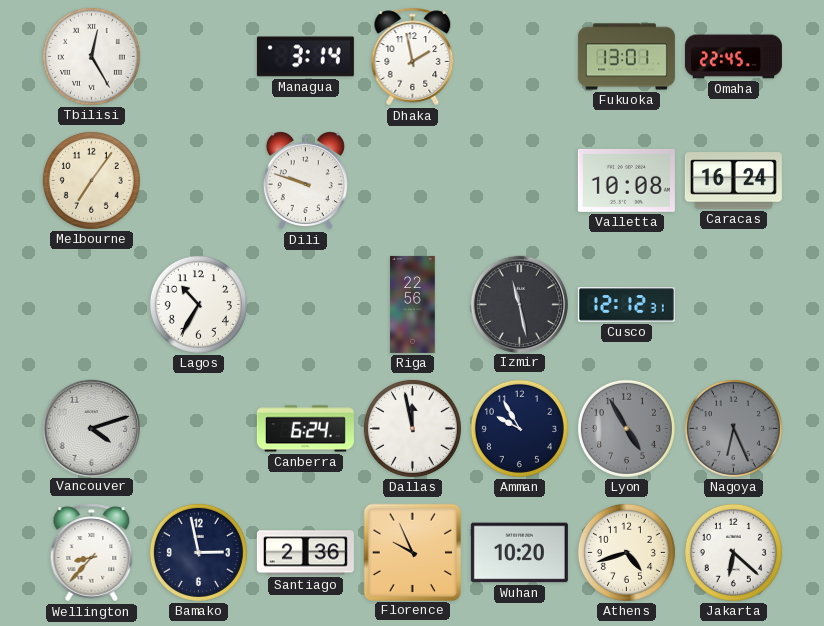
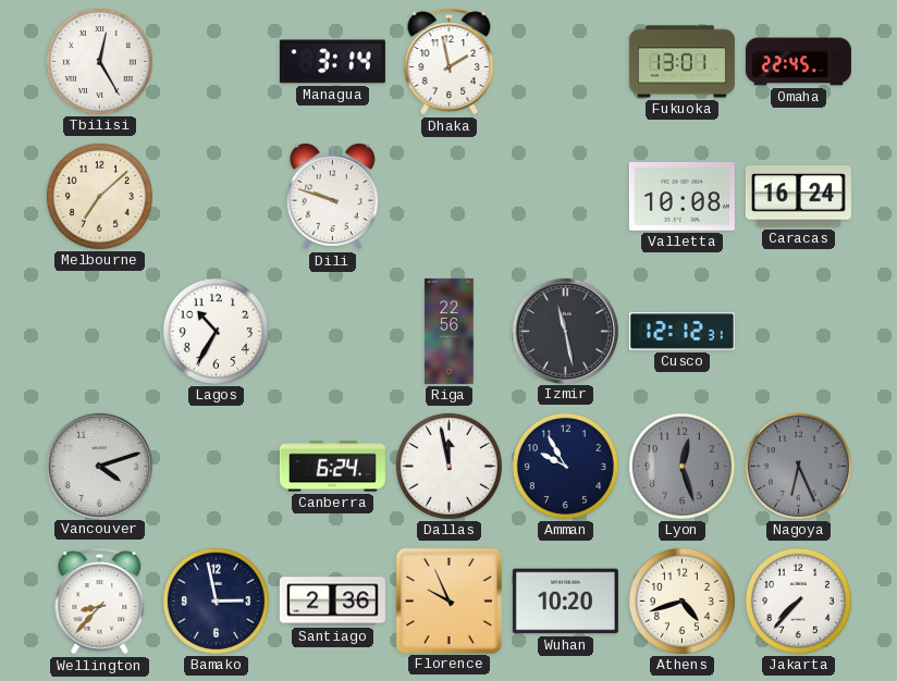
Melbourne: 7:06 -> 7:08
Lyon: 4:55 -> 12:27
Jakarta: 6:22 -> 7:37
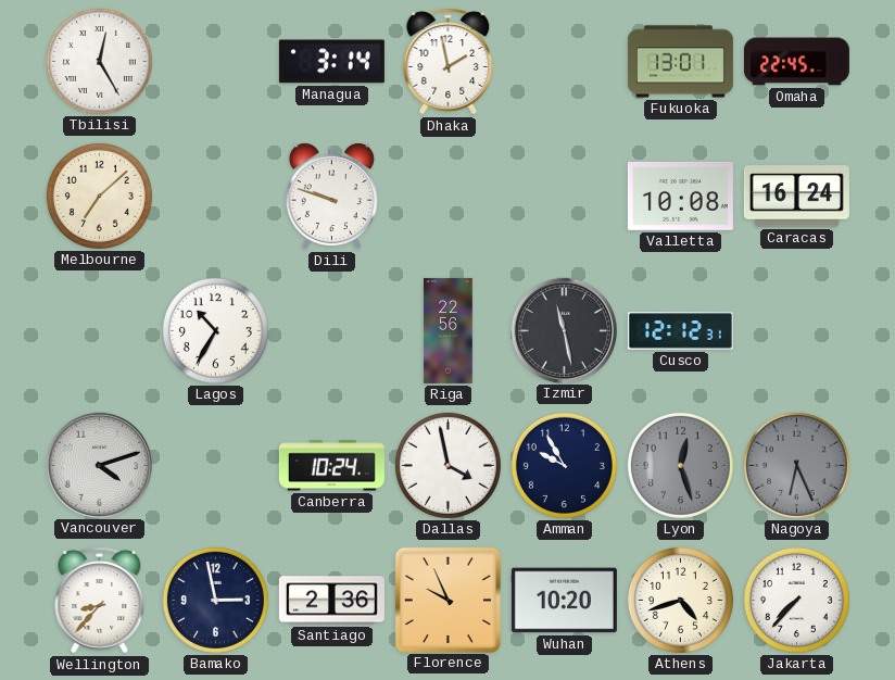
Canberra: 6:24 -> 10:24
Dallas: 11:58 -> 3:58
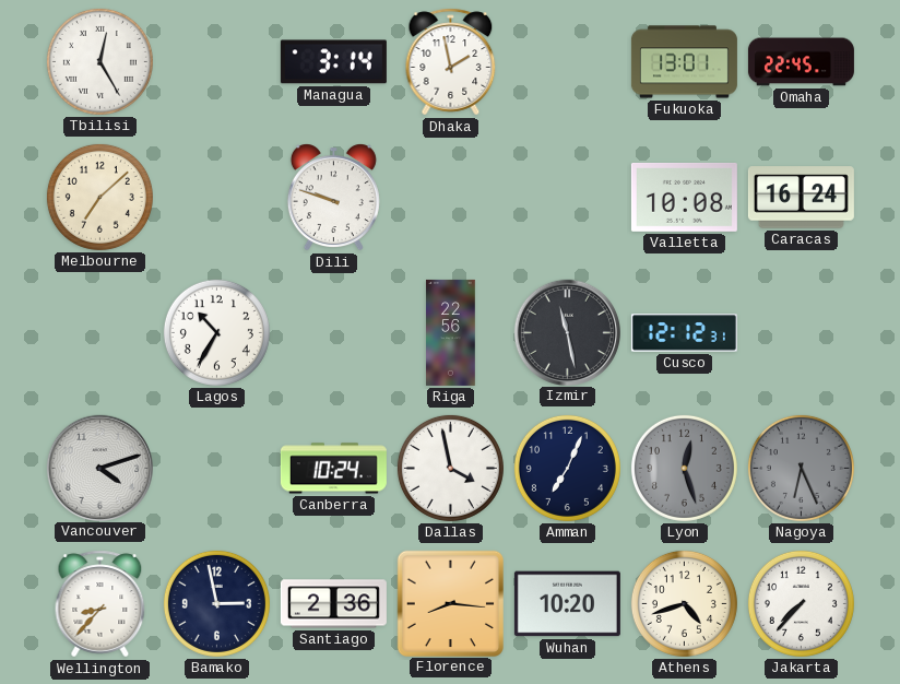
Amman: 9:55 -> 7:04
Florence: 9:56 -> 8:16
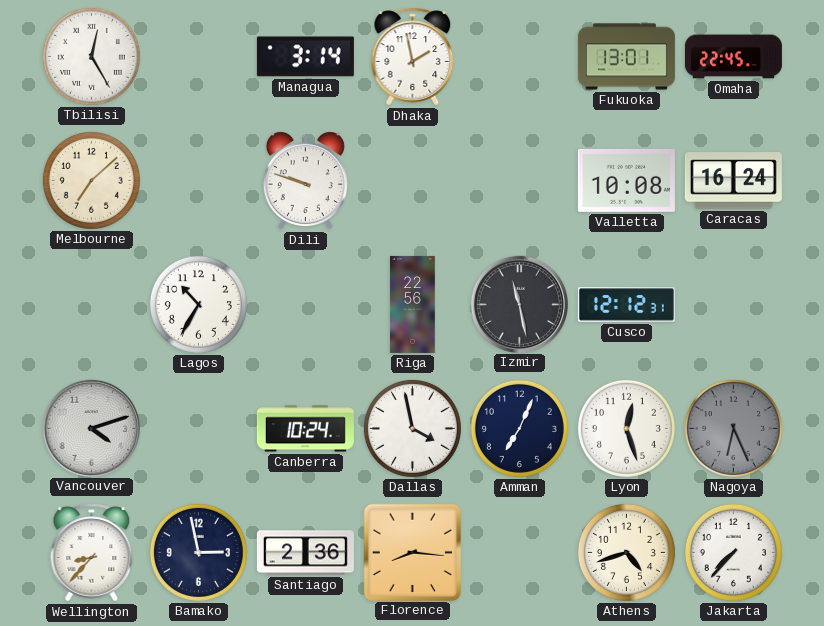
Lyon dial: grey -> white
Wuhan: 10:20 -> none
